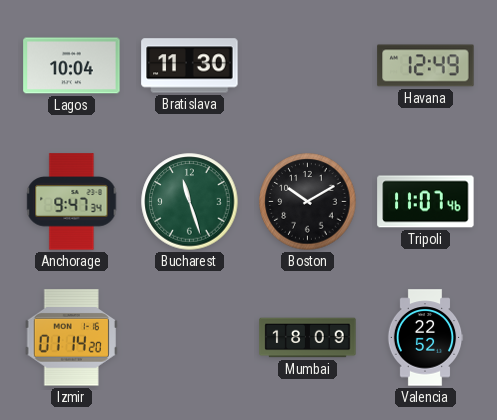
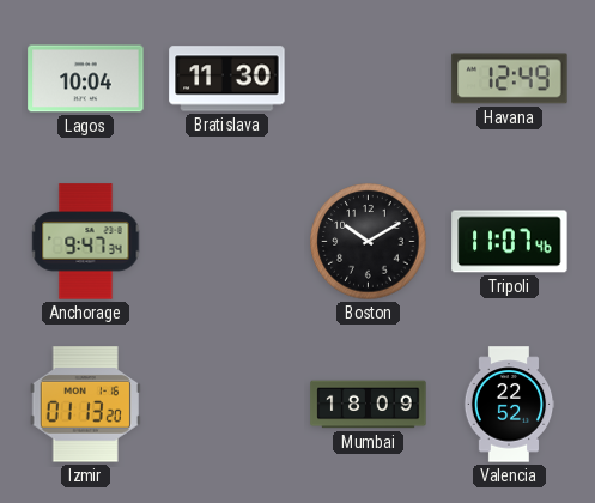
Bucharest: 11:27 -> none
Izmir: 01:14 -> 01:13
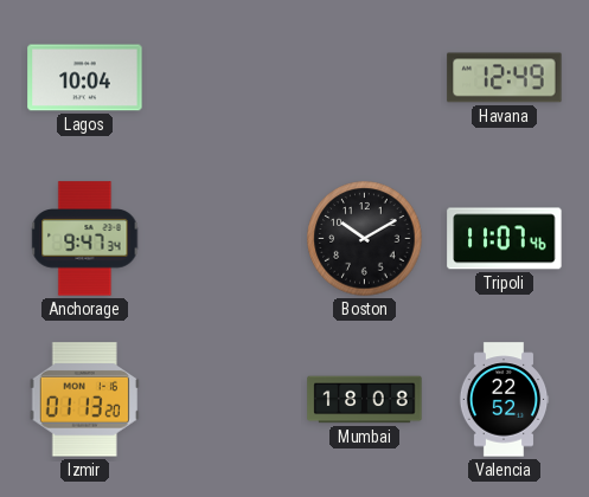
Bratislava: 11:30 -> none
Mumbai: 18:09 -> 18:08
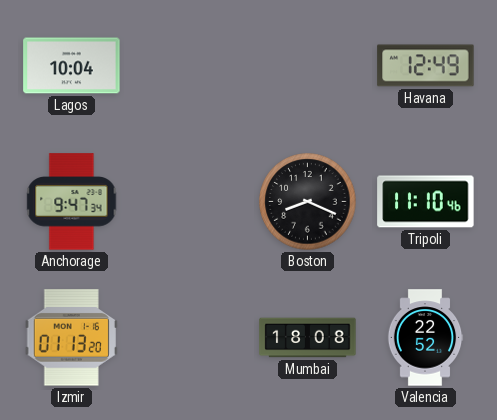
Boston: 10:10 -> 8:19
Tripoli: 11:07 -> 11:10
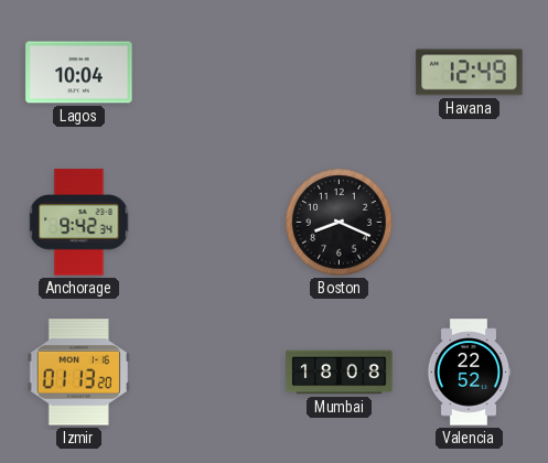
Anchorage: 9:47 -> 9:42
Tripoli: 11:10 -> none
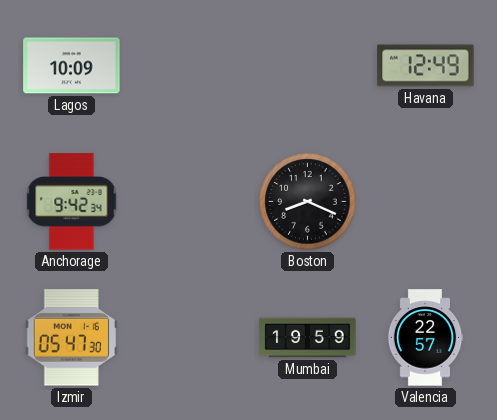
Lagos: 10:04 -> 10:09
Izmir: 01:13 -> 05:47
Mumbai: 18:08 -> 19:59
Valencia: 22:52 -> 22:57
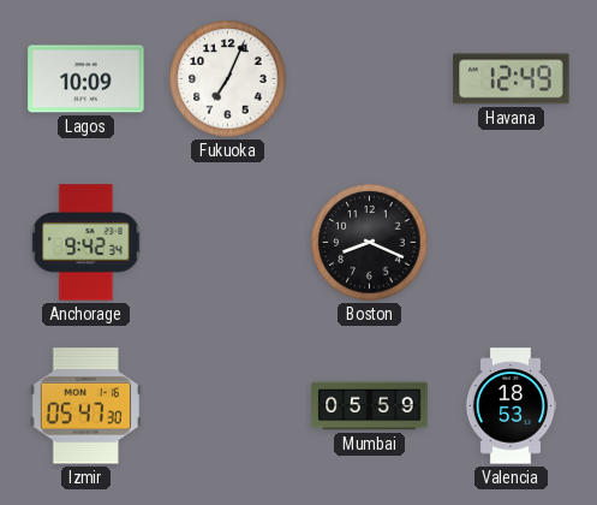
Fukuoka: none -> 7:04
Mumbai: 19:59 -> 05:59
Valencia: 22:57 -> 18:53
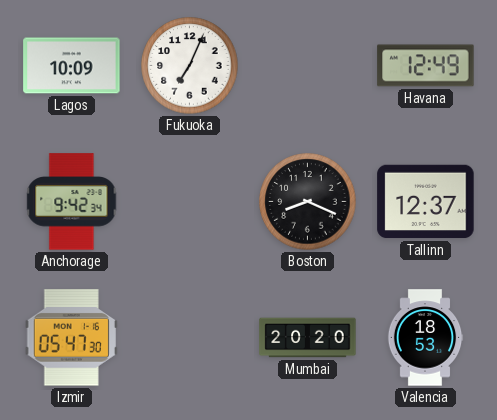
Tallinn: none -> 12:37
Mumbai: 05:59 -> 20:20
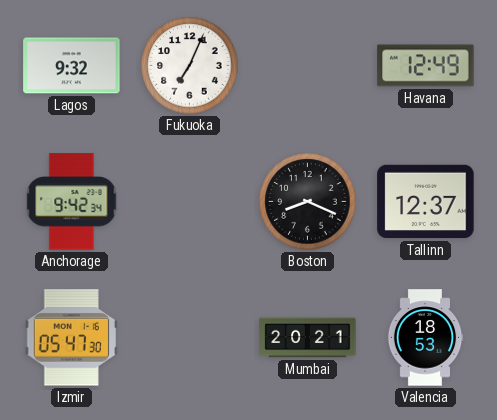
Lagos: 10:09 -> 9:32
Mumbai: 20:20 -> 20:21
